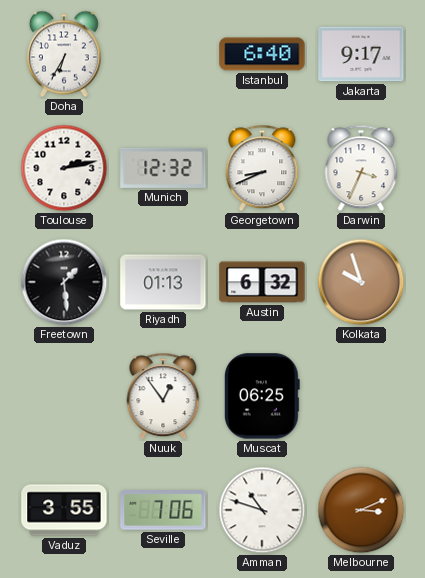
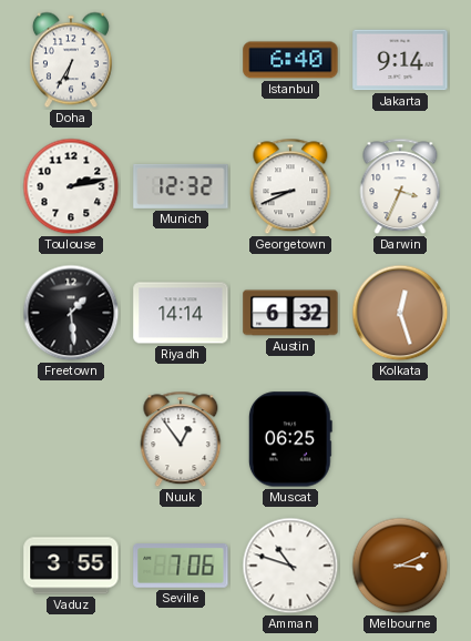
Jakarta: 9:17 -> 9:14
Riyadh: 01:13 -> 14:14
Kolkata: 9:57 -> 12:27
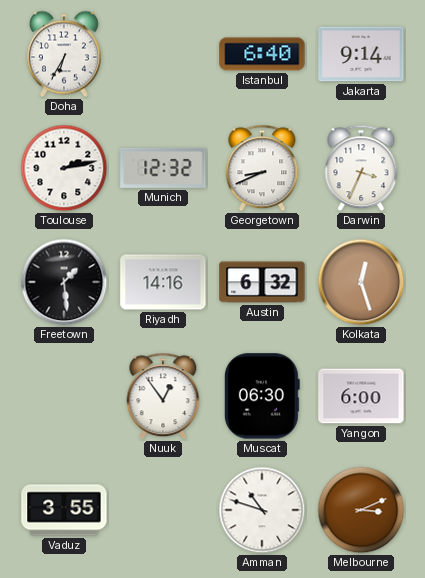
Riyadh: 14:14 -> 14:16
Muscat: 06:25 -> 06:30
Yangon: none -> 6:00
Seville: 7:06 -> none
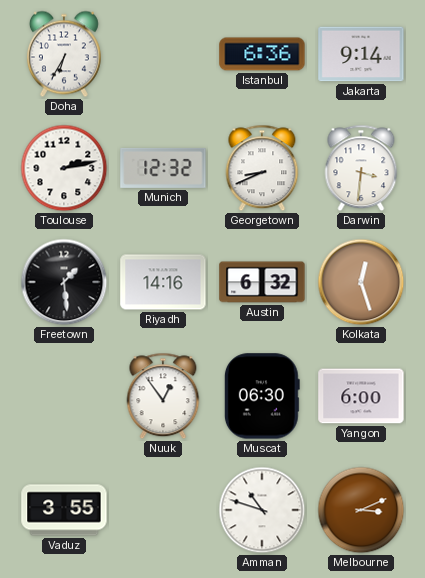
Istanbul: 6:40 -> 6:36
Darwin: 3:34 -> 3:31
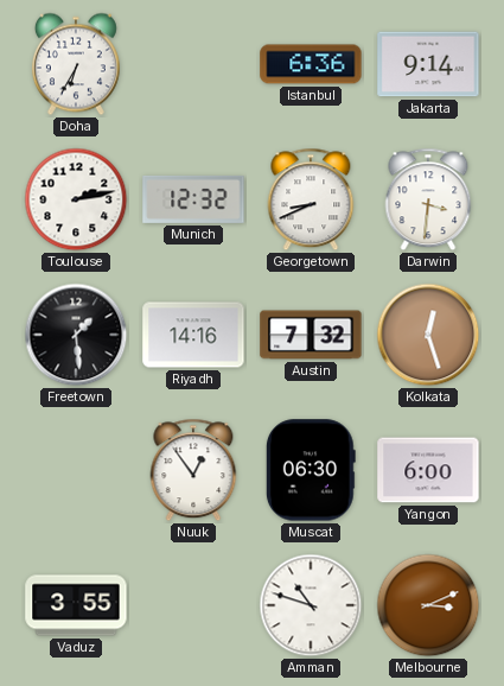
Austin: 6:32 -> 7:32
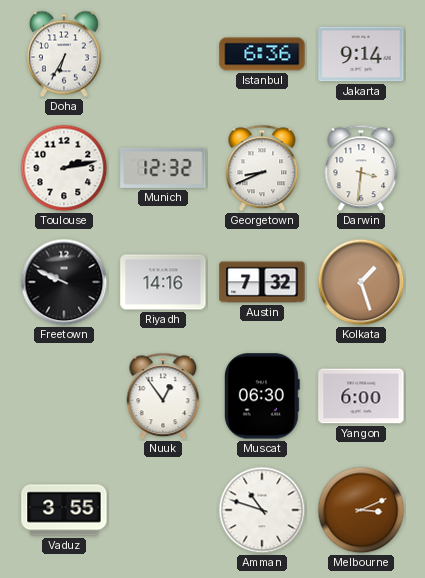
Freetown: 1:29 -> 9:49
Kolkata: 12:27 -> 1:27
